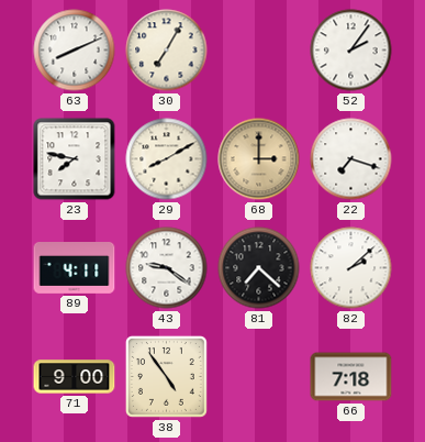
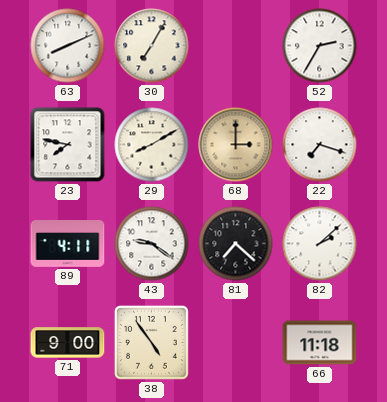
52: 2:06 -> 2:35
66: 7:18 -> 11:18
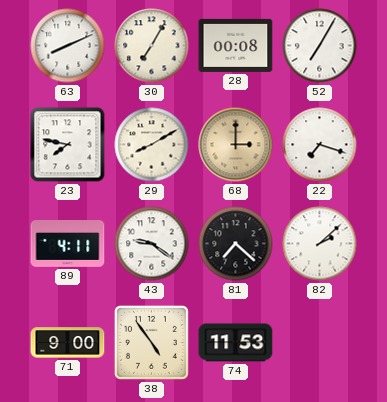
28: none -> 00:08
52: 2:35 -> 7:05
74: none -> 11:53
66: 11:18 -> none
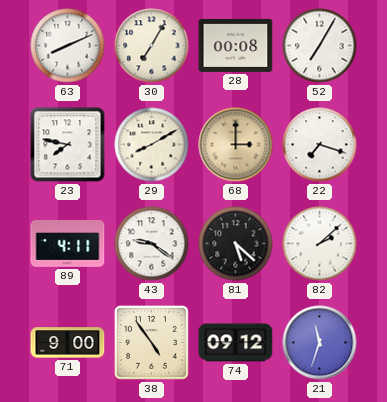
81: 7:22 -> 5:22
74: 11:53 -> 09:12
21: none -> 11:33
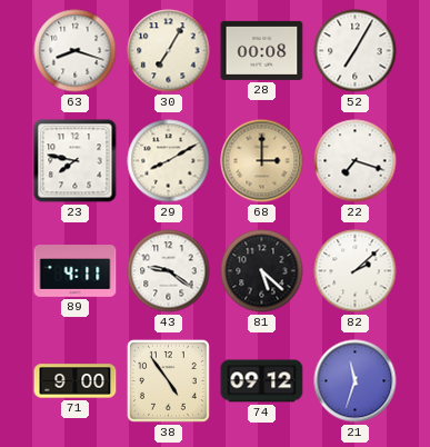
63: 8:11 -> 8:18
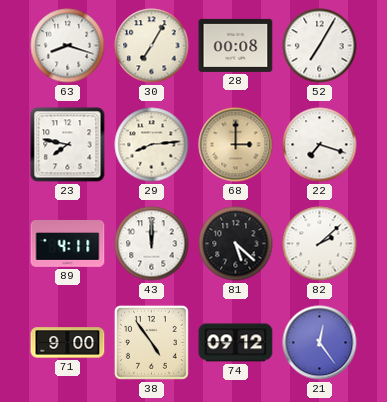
29: 8:10 -> 8:14
43: 9:21 -> 12:00
21: 11:33 -> 12:24
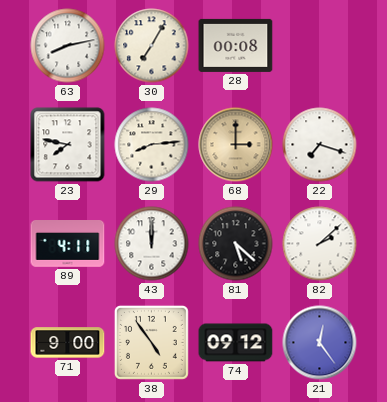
63: 8:18 -> 8:13
52: 7:05 -> none
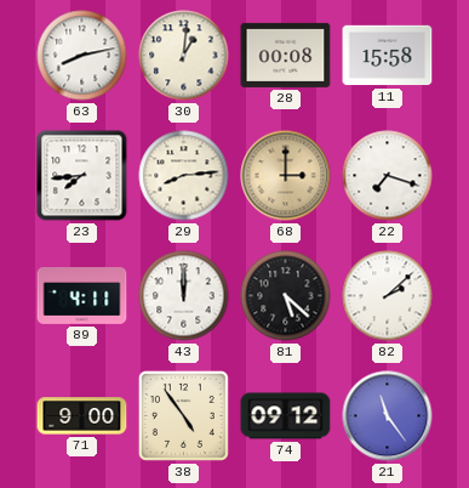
30: 7:05 -> 1:01
11: none -> 15:58
23: 7:47 -> 7:44
21: 12:24 -> 11:24
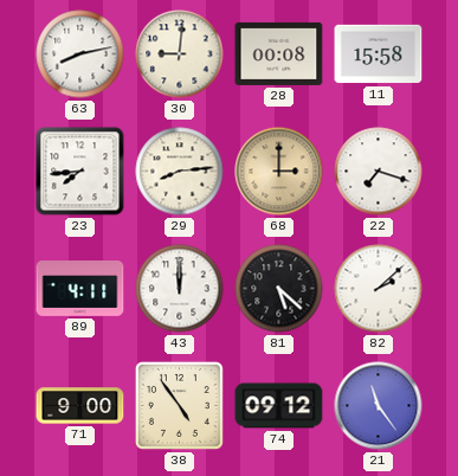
30: 1:01 -> 9:01
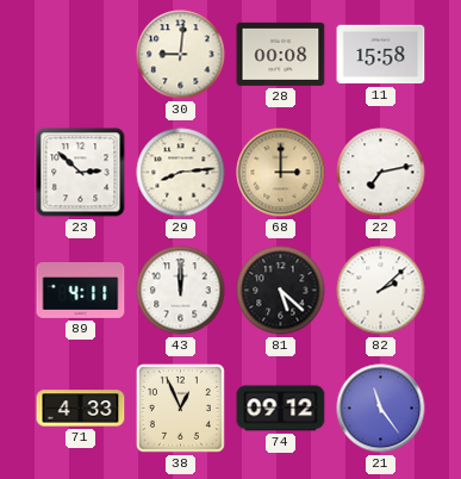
63: 8:13 -> none
23: 7:44 -> 2:52
22: 7:18 -> 7:13
71: 9:00 -> 4:33
38: 4:54 -> 12:56
